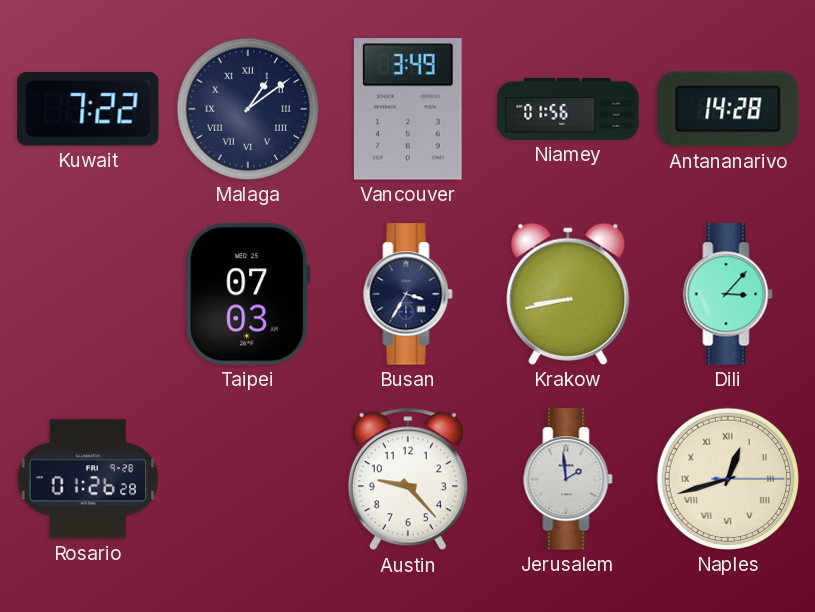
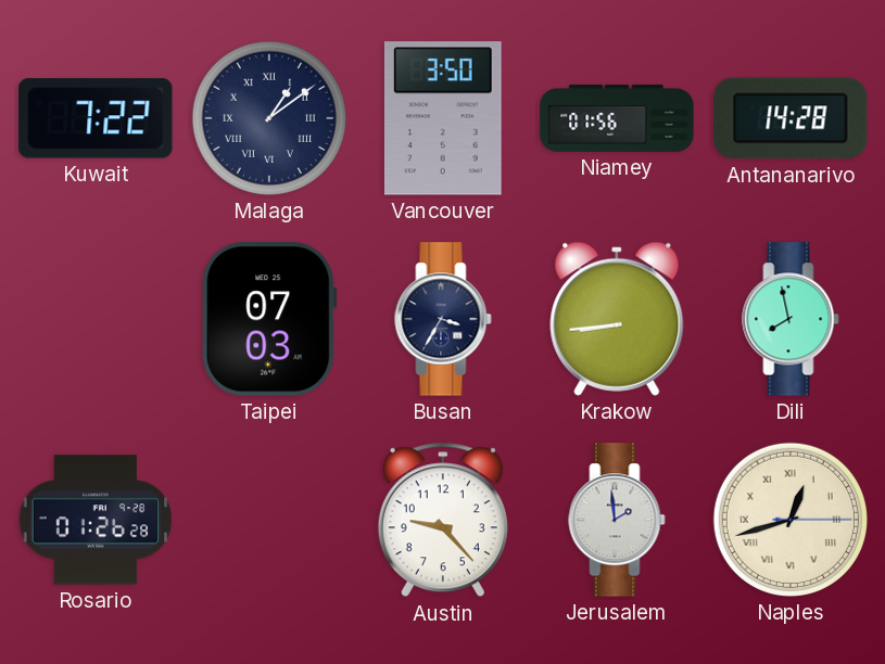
Vancouver: 3:49 -> 3:50
Krakow: 8:43 -> 8:44
Dili: 3:07 -> 7:58
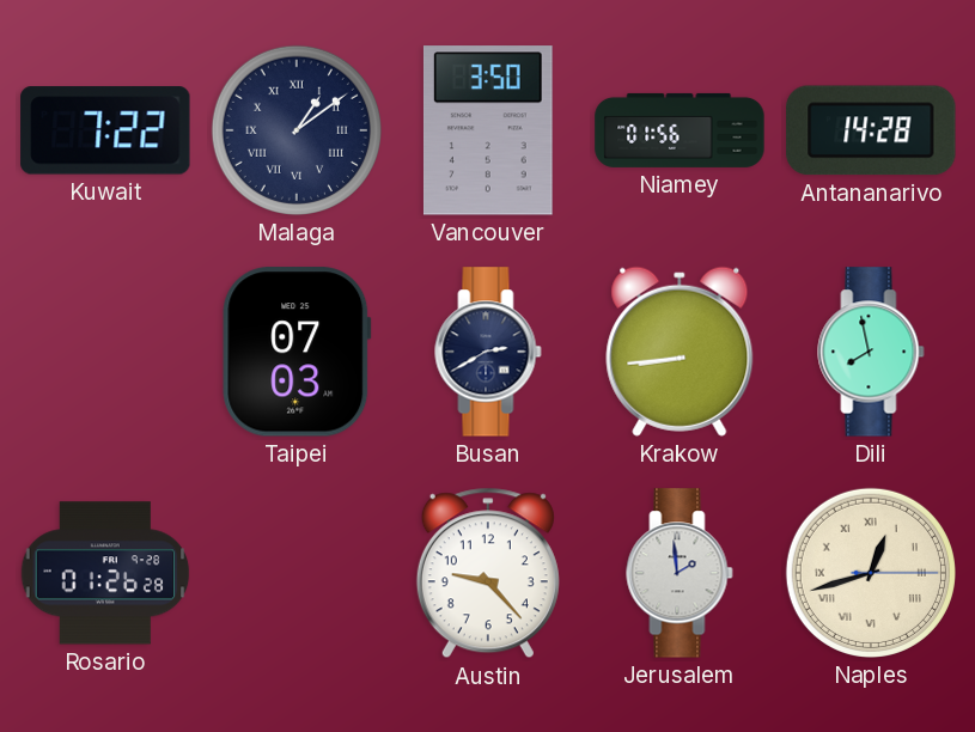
Busan: 3:35 -> 2:40
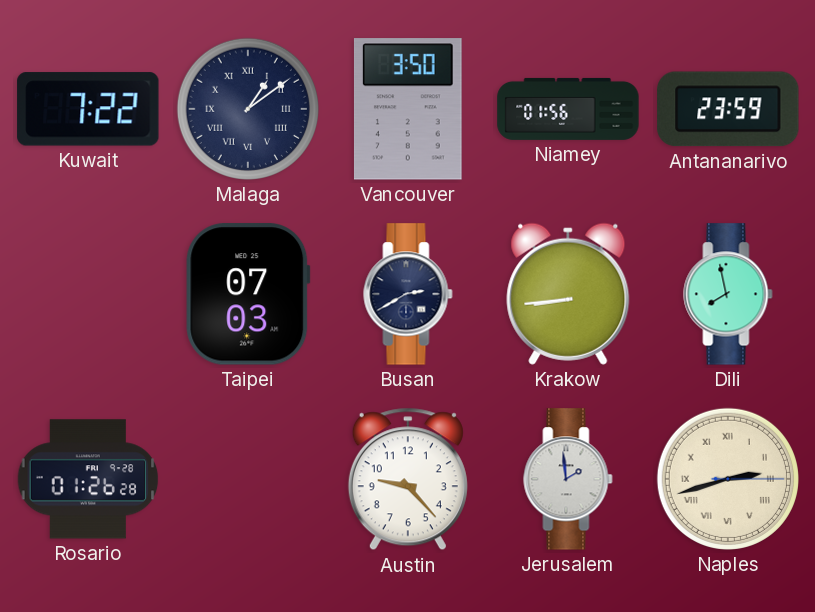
Antananarivo: 14:28 -> 23:59
Naples: 12:42 -> 2:42
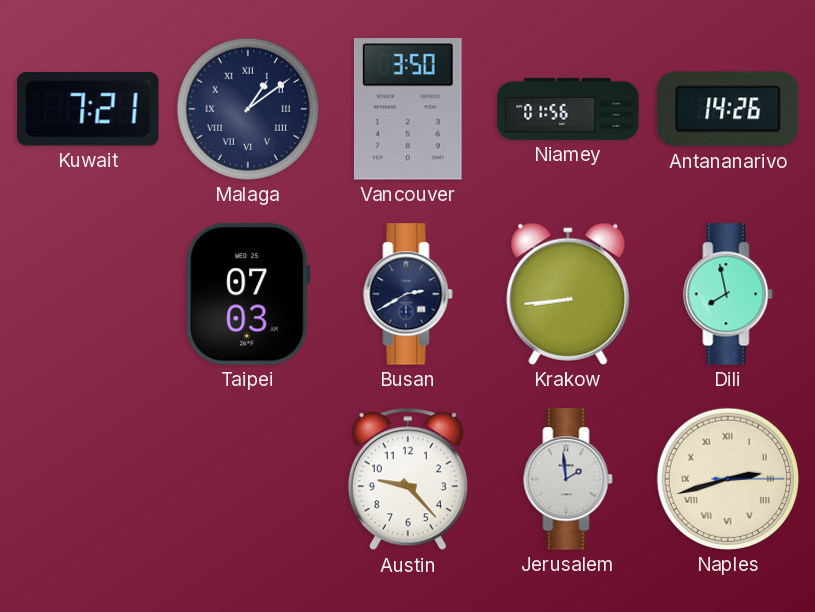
Kuwait: 7:22 -> 7:21
Antananarivo: 23:59 -> 14:26
Rosario: 01:26 -> none
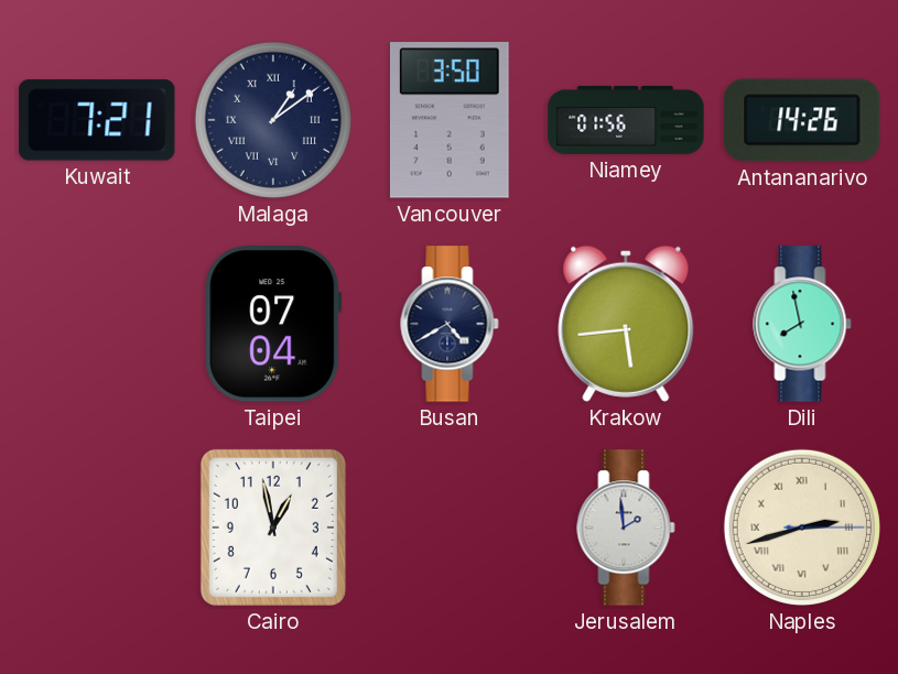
Taipei: 07:03 -> 07:04
Busan: 2:40 -> 4:40
Krakow: 8:44 -> 5:44
Cairo: none -> 12:58
Austin: 9:23 -> none
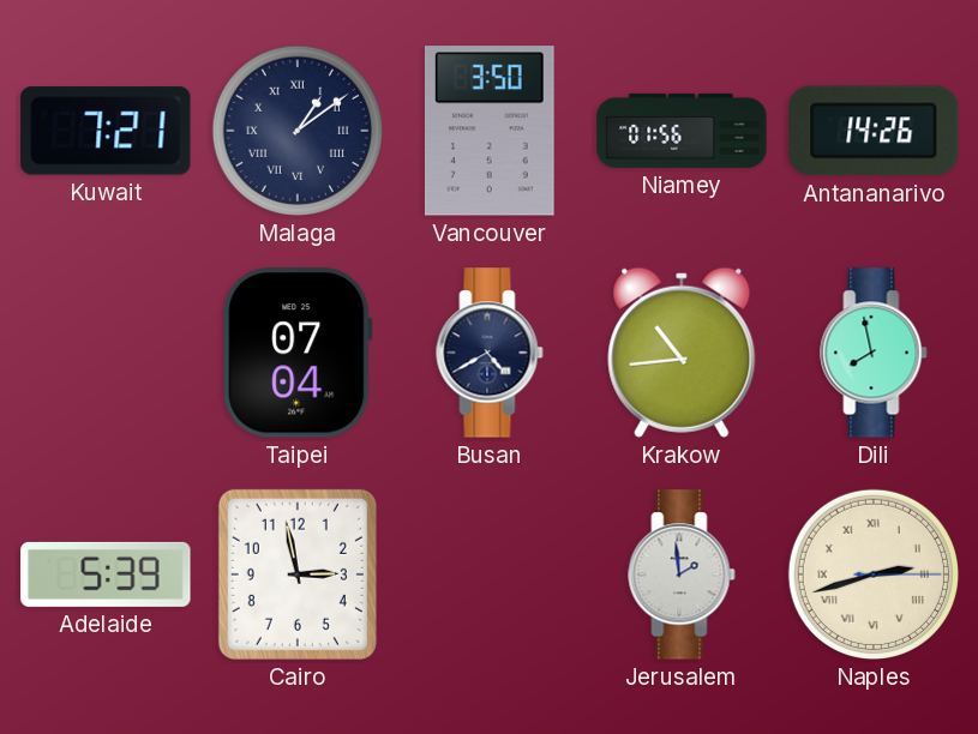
Krakow: 5:44 -> 10:44
Adelaide: none -> 5:39
Cairo: 12:58 -> 2:58
